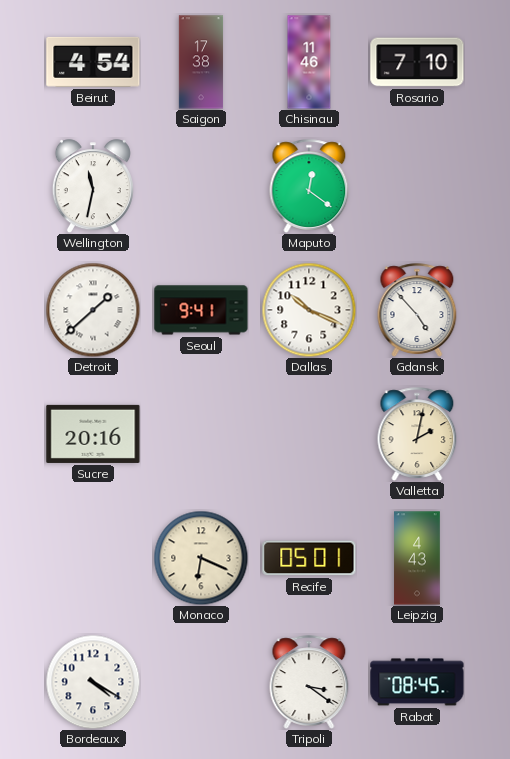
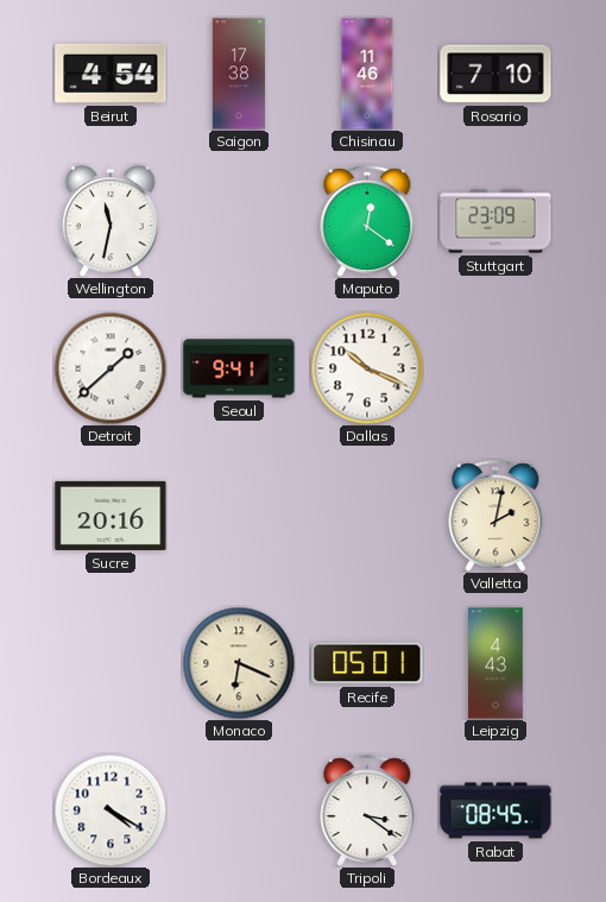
Stuttgart: none -> 23:09
Gdansk: 4:53 -> none
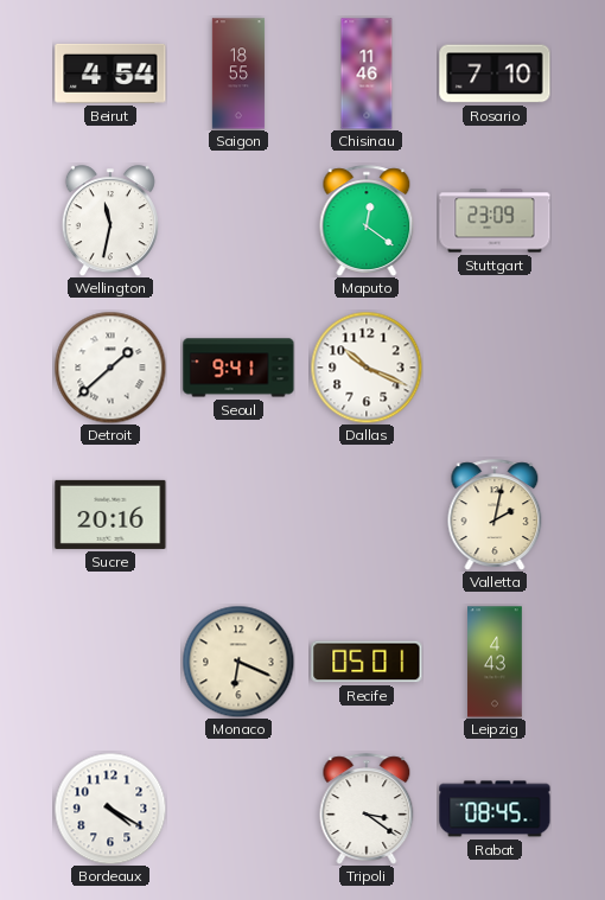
Saigon: 17:38 -> 18:55
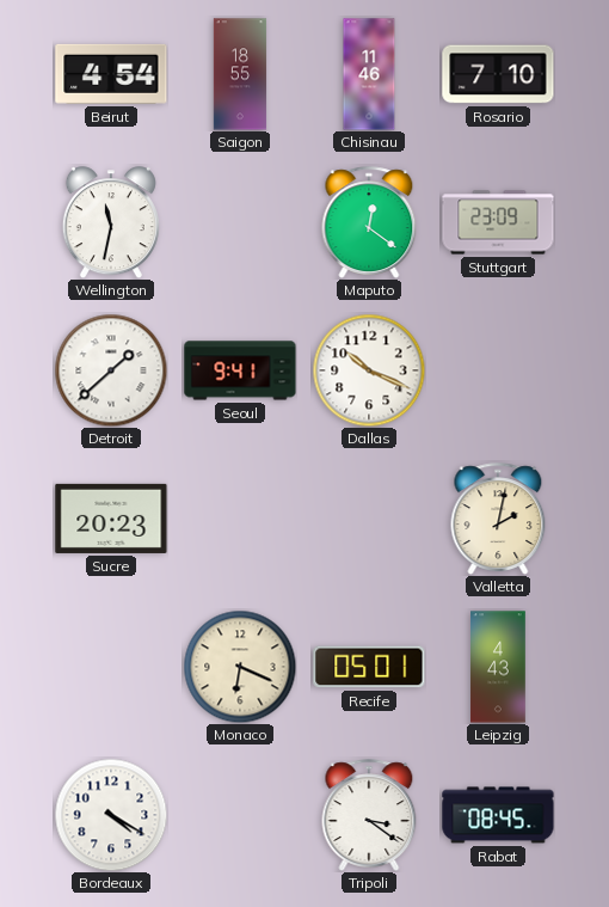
Sucre: 20:16 -> 20:23
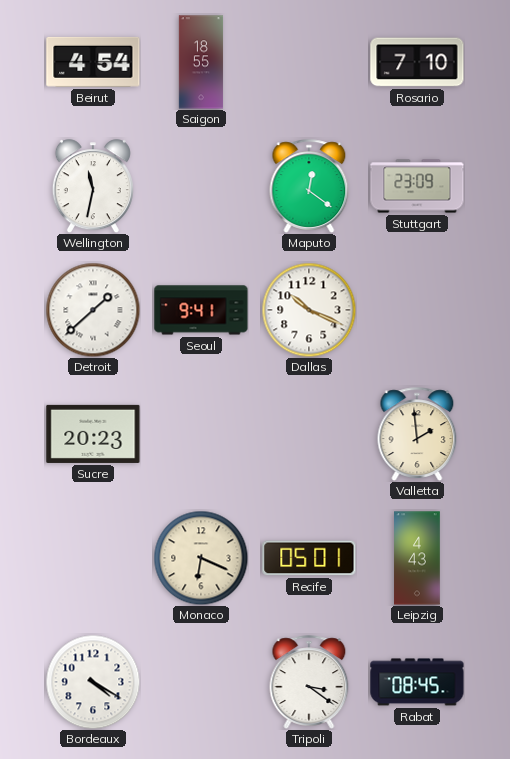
Chisinau: 11:46 -> none
Valletta: 2:02 -> 1:59
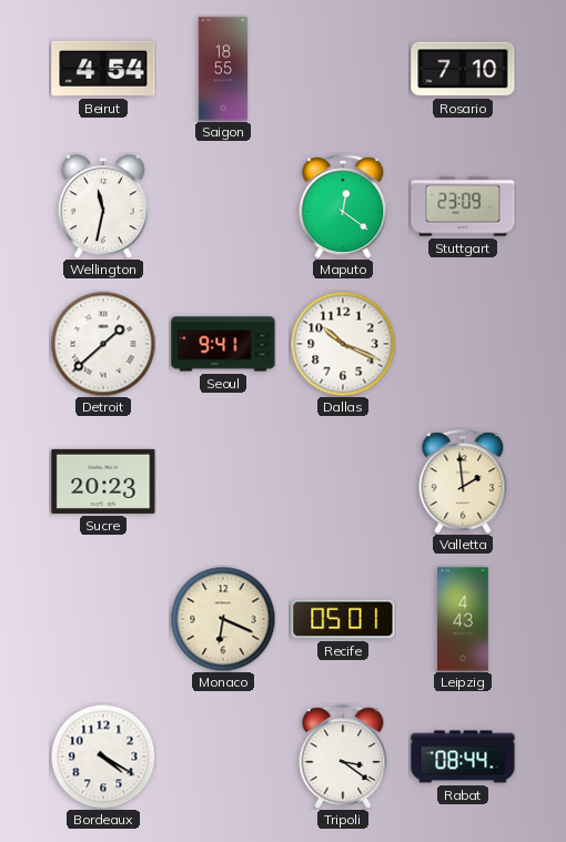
Rabat: 08:45 -> 08:44
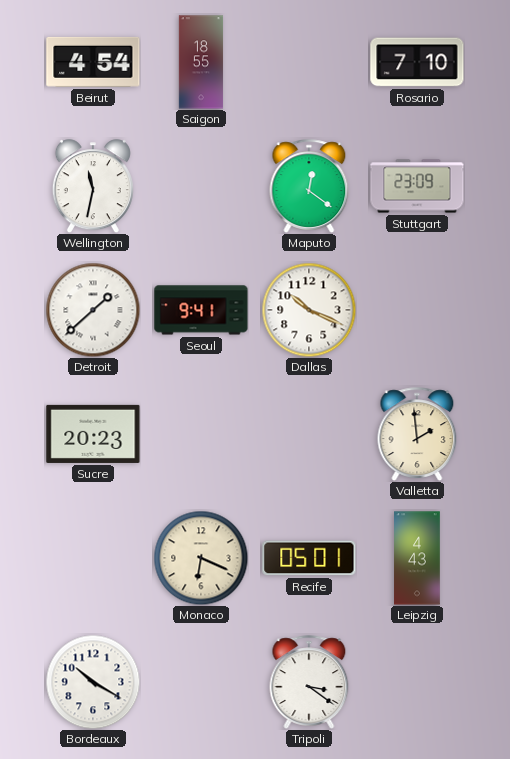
Bordeaux: 4:20 -> 10:20
Rabat: 08:44 -> none
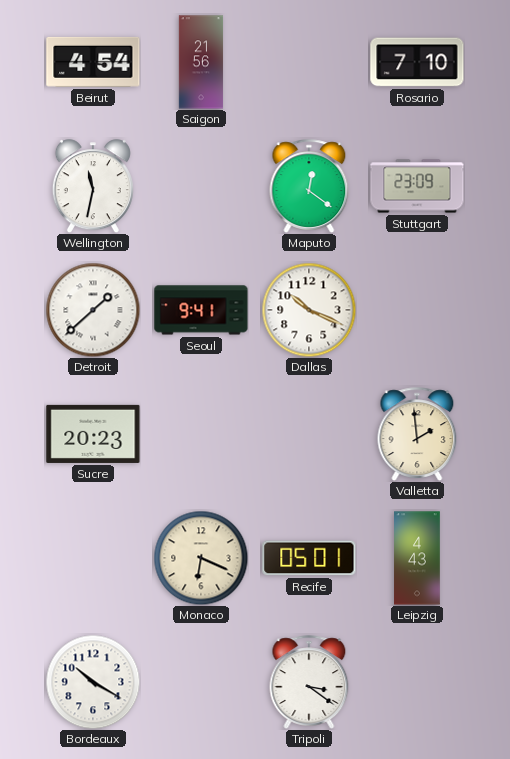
Saigon: 18:55 -> 21:56
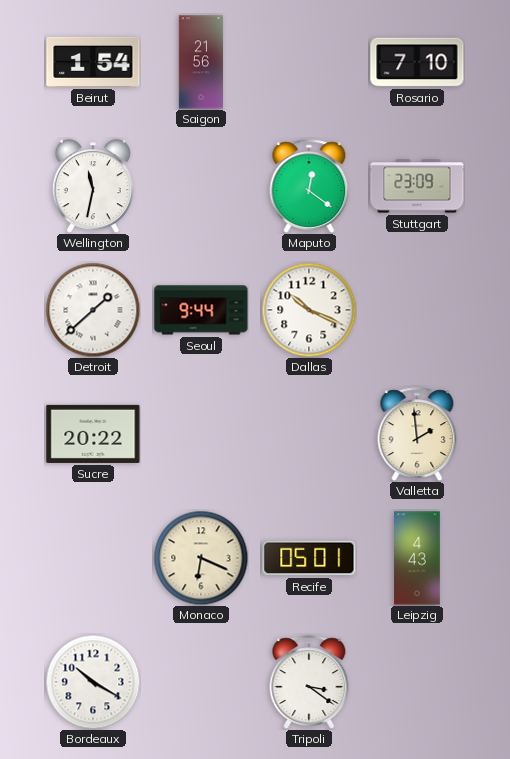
Beirut: 4:54 -> 1:54
Seoul: 9:41 -> 9:44
Sucre: 20:23 -> 20:22
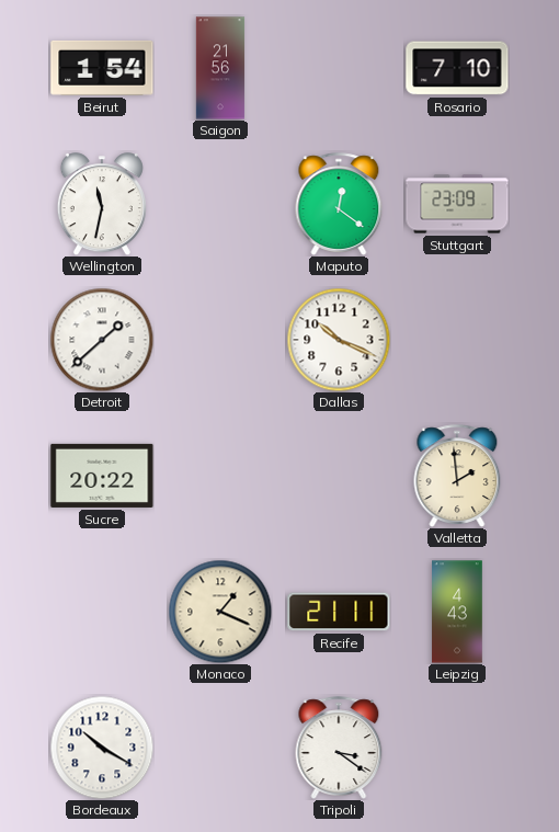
Seoul: 9:44 -> none
Monaco: 6:19 -> 1:19
Recife: 05:01 -> 21:11
